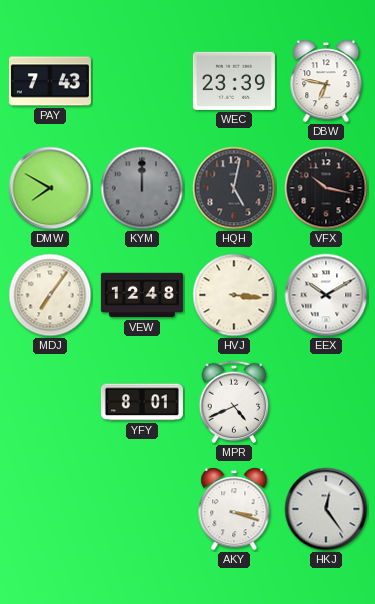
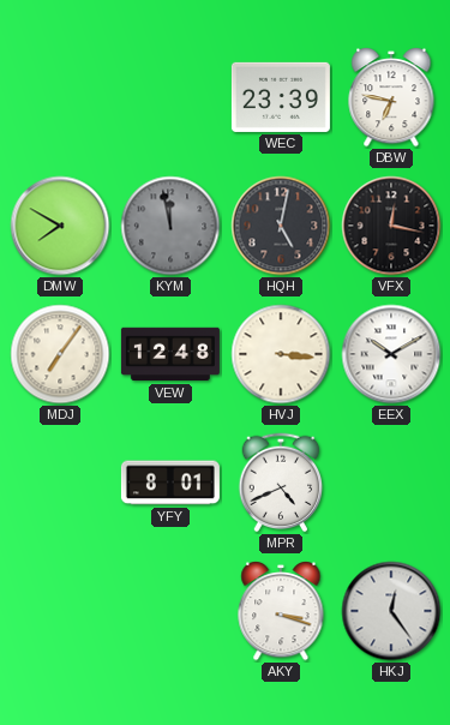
PAY: 7:43 -> none
KYM: 12:00 -> 11:58
VFX: 10:17 -> 12:17
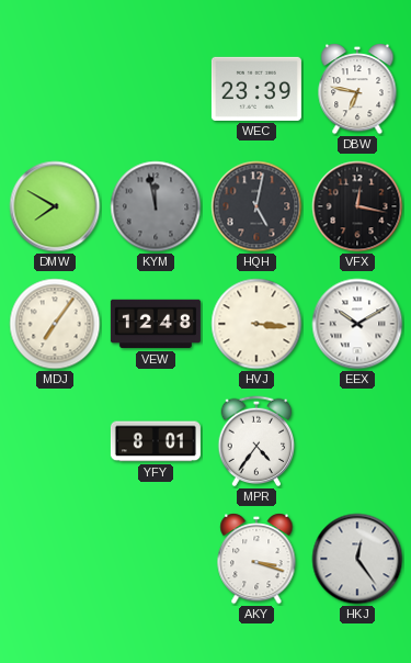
MPR: 4:41 -> 4:36
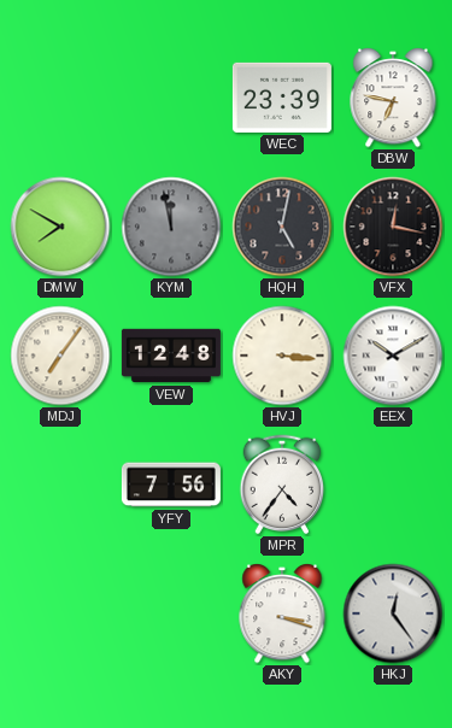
YFY: 8:01 -> 7:56
